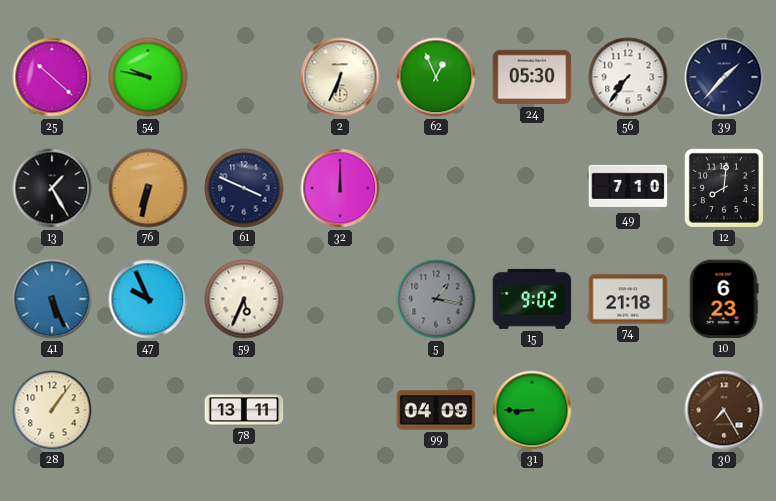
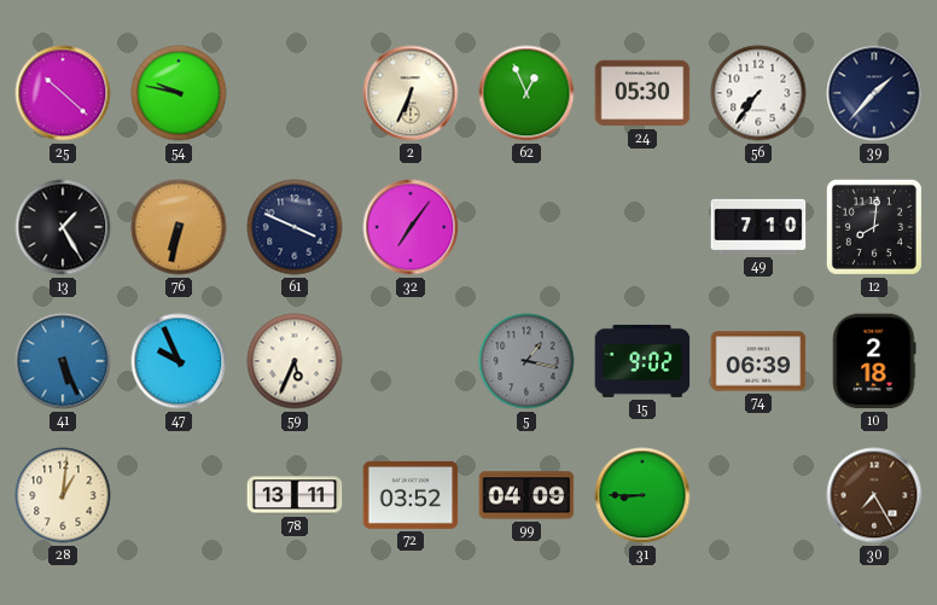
32: 12:00 -> 7:06
74: 21:18 -> 06:39
10: 6:23 -> 2:18
28: 1:06 -> 1:01
72: none -> 03:52
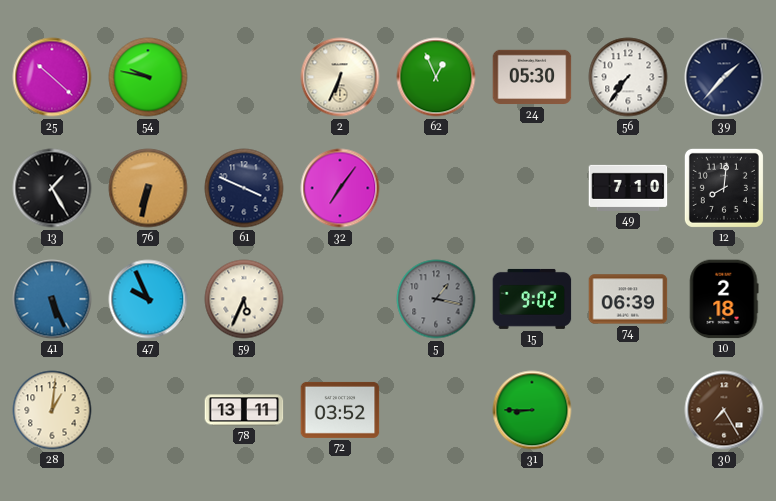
99: 04:09 -> none
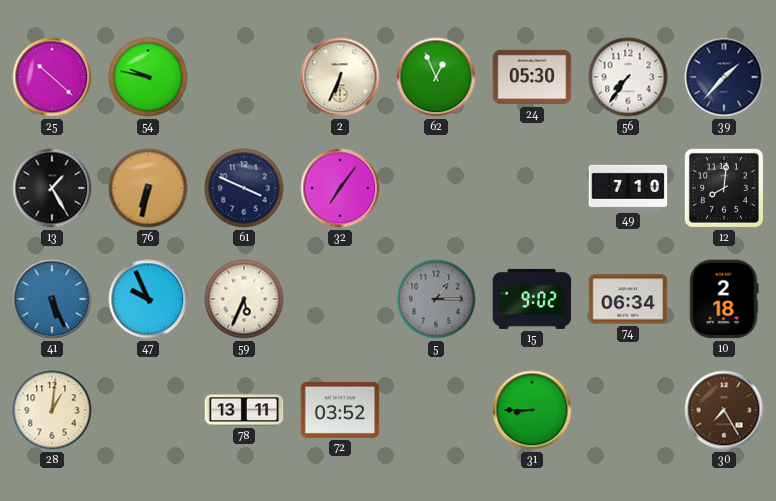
5: 1:17 -> 1:15
74: 06:39 -> 06:34
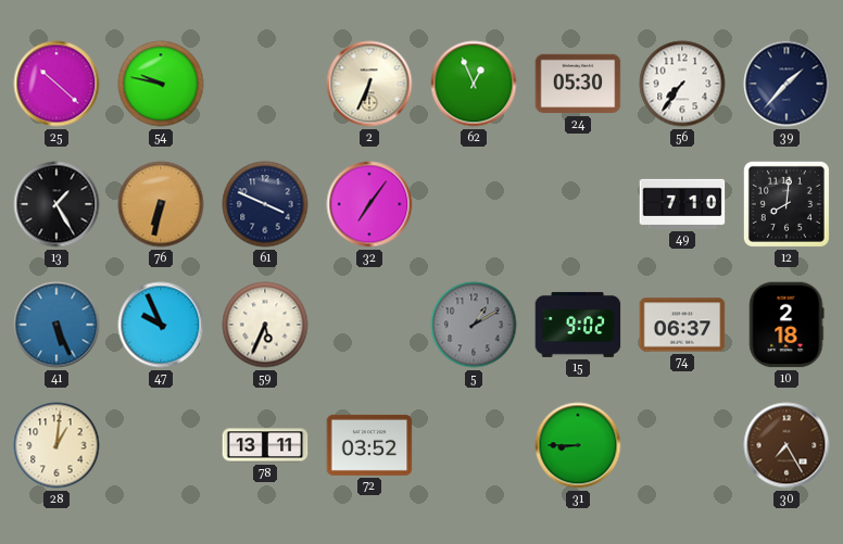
5: 1:15 -> 1:10
74: 06:34 -> 06:37
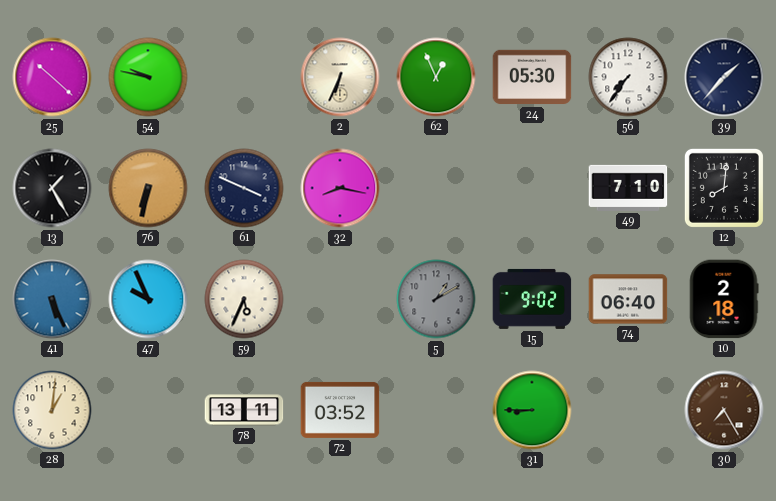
32: 7:06 -> 8:17
74: 06:37 -> 06:40
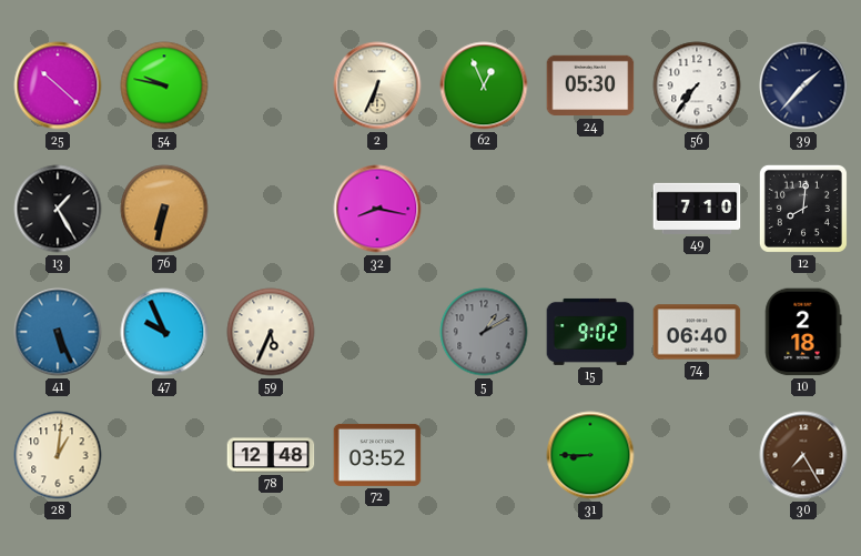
61: 3:49 -> none
78: 13:11 -> 12:48
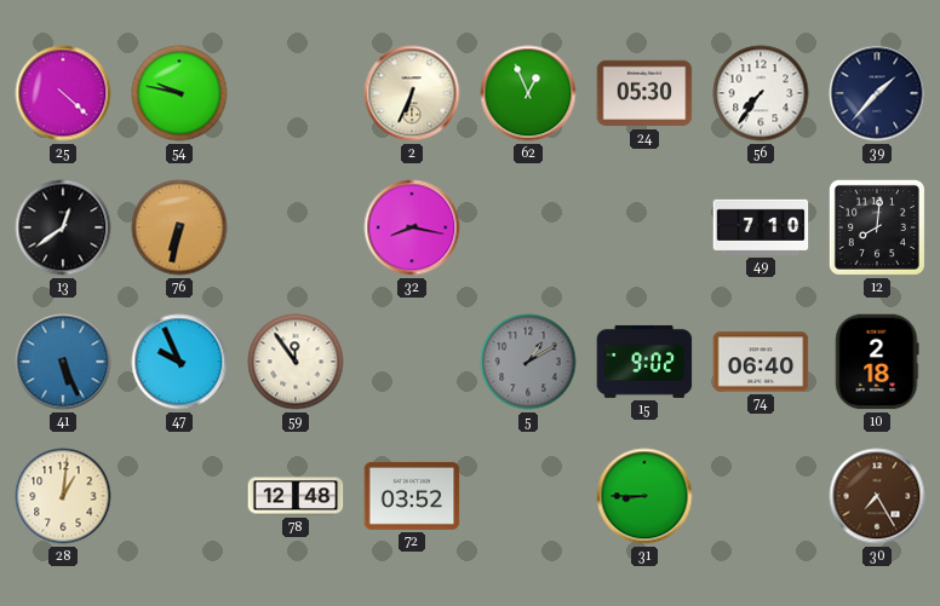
25: 10:22 -> 4:22
13: 1:25 -> 12:39
59: 5:34 -> 11:54
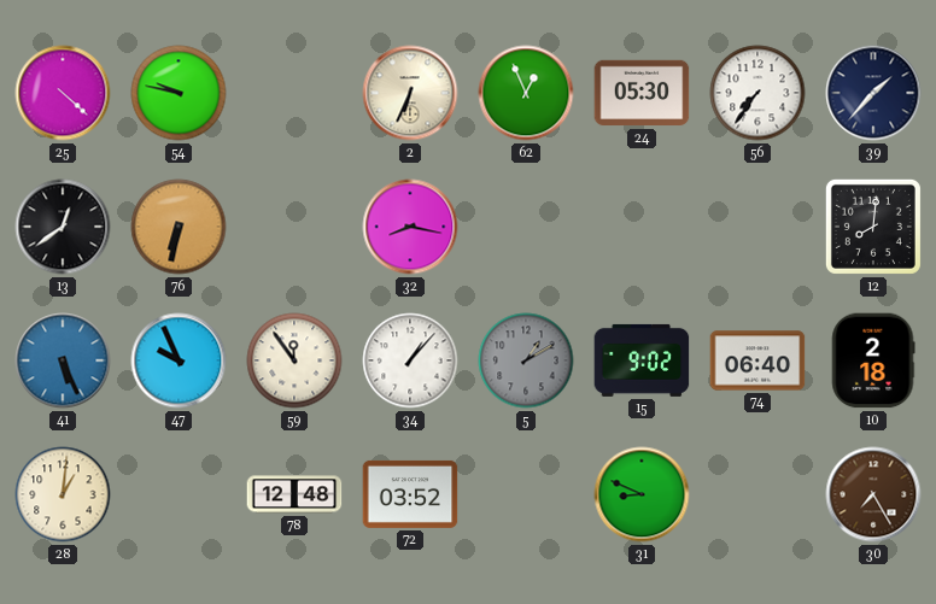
49: 7:10 -> none
34: none -> 1:07
31: 8:45 -> 8:49
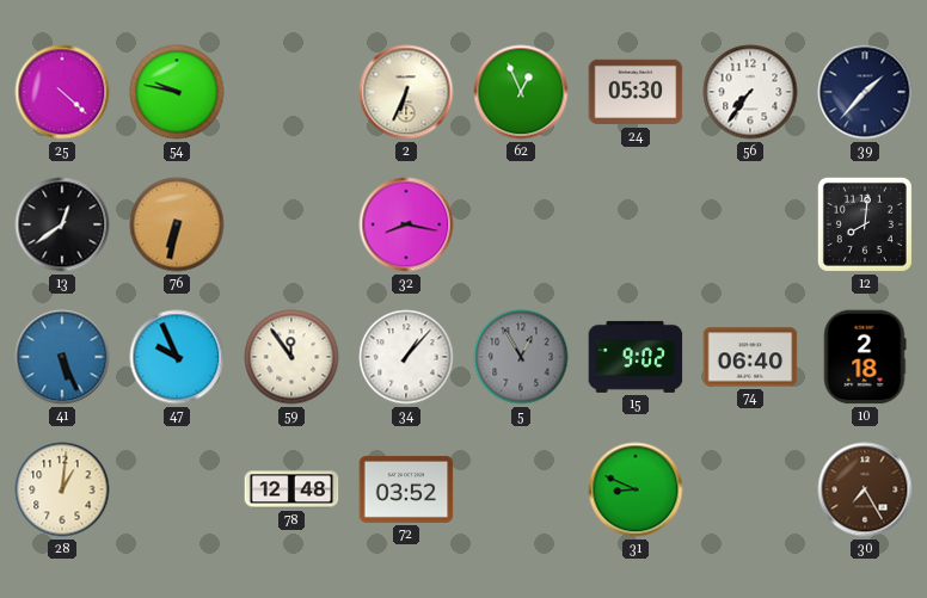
5: 1:10 -> 12:55
